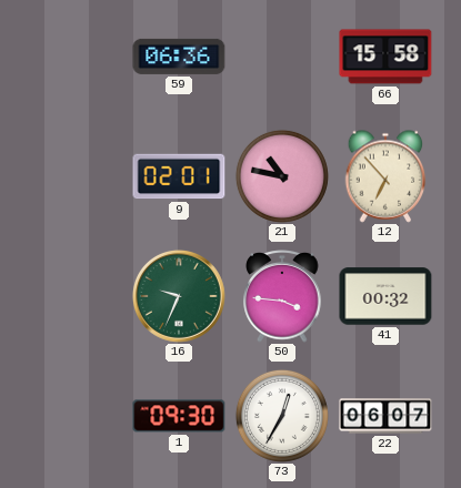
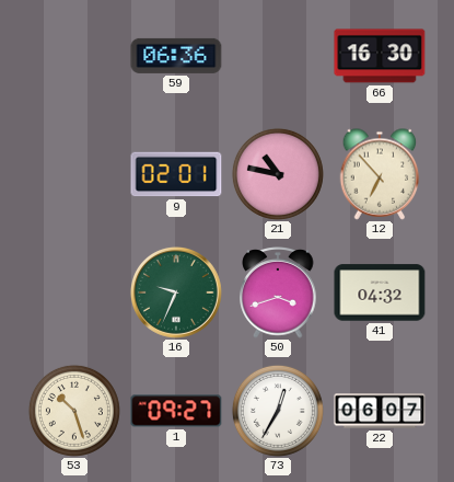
66: 15:58 -> 16:30
50: 3:46 -> 3:42
41: 00:32 -> 04:32
53: none -> 10:27
1: 09:30 -> 09:27
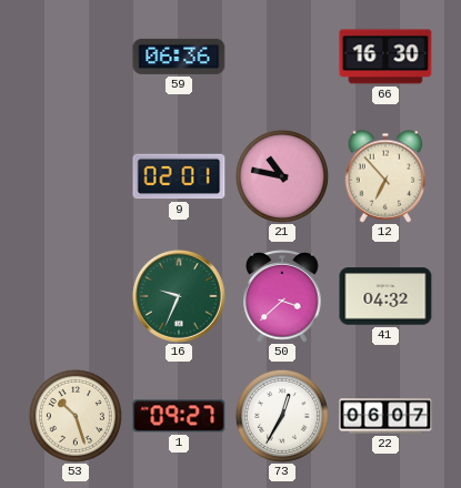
50: 3:42 -> 3:38
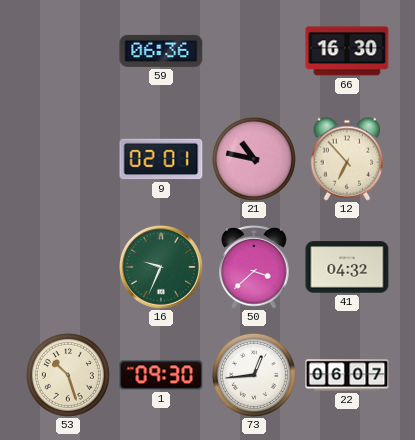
1: 09:27 -> 09:30
73: 12:35 -> 12:44
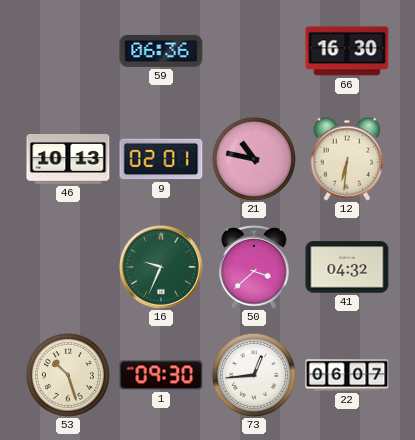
46: none -> 10:13
12: 6:53 -> 6:31
